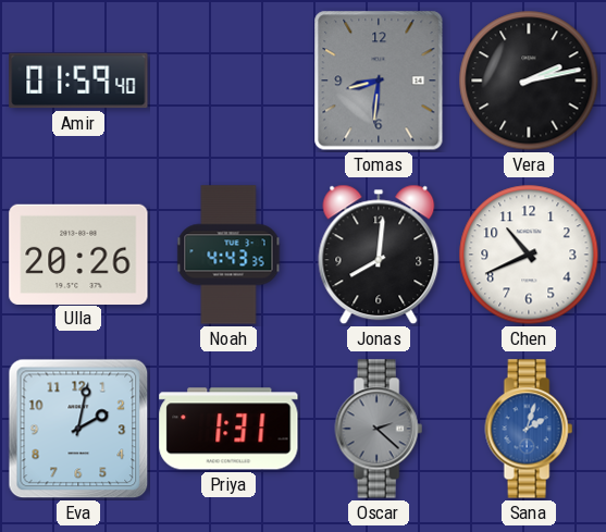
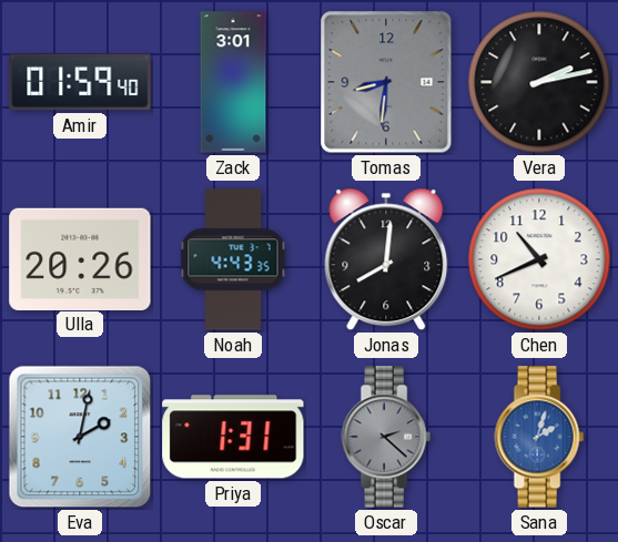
Zack: none -> 3:01
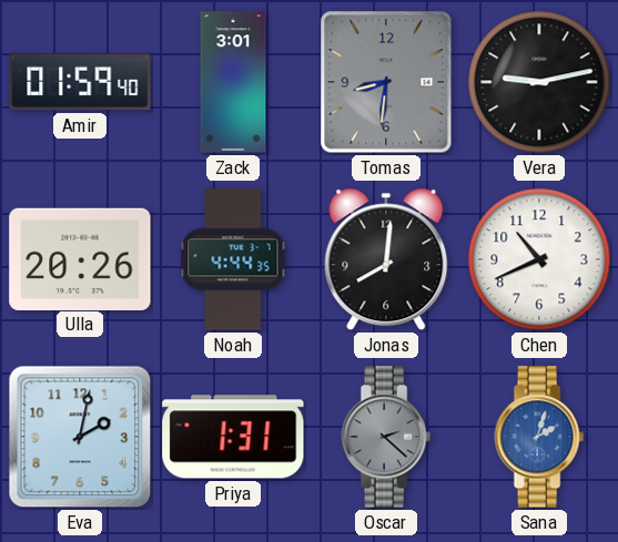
Vera: 2:13 -> 9:13
Noah: 4:43 -> 4:44
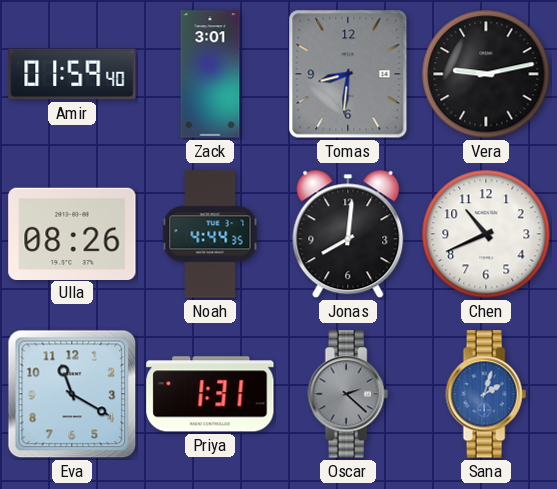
Ulla: 20:26 -> 08:26
Eva: 2:02 -> 11:20
